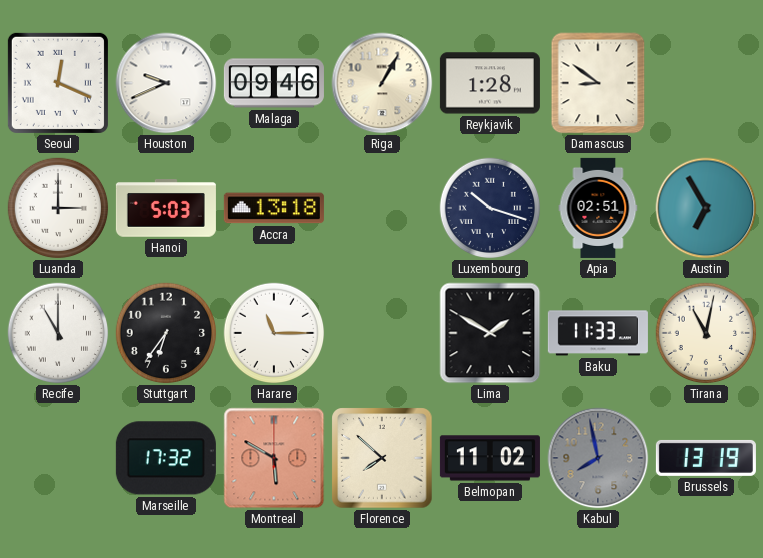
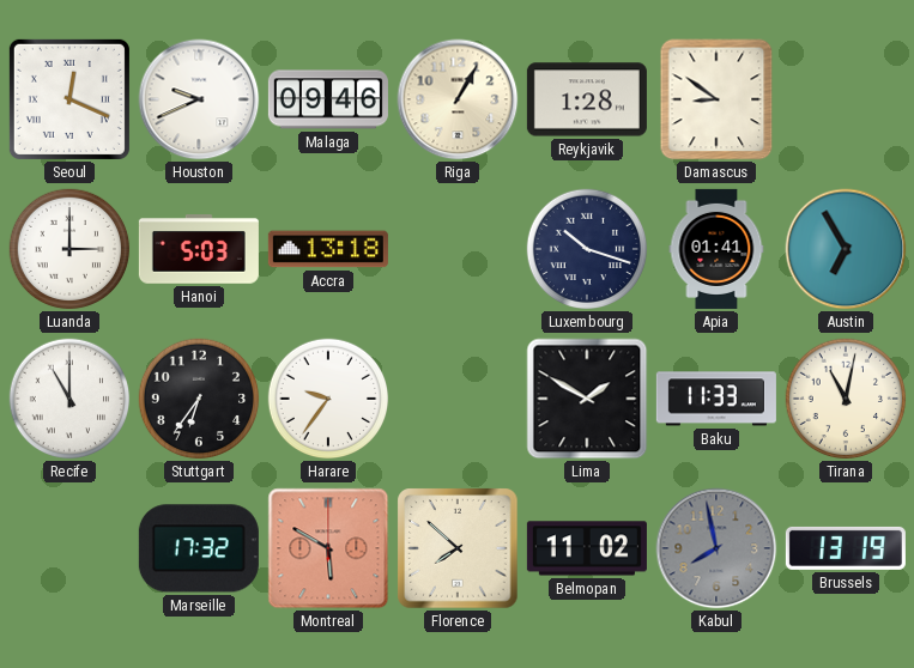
Apia: 02:51 -> 01:41
Harare: 11:15 -> 9:36
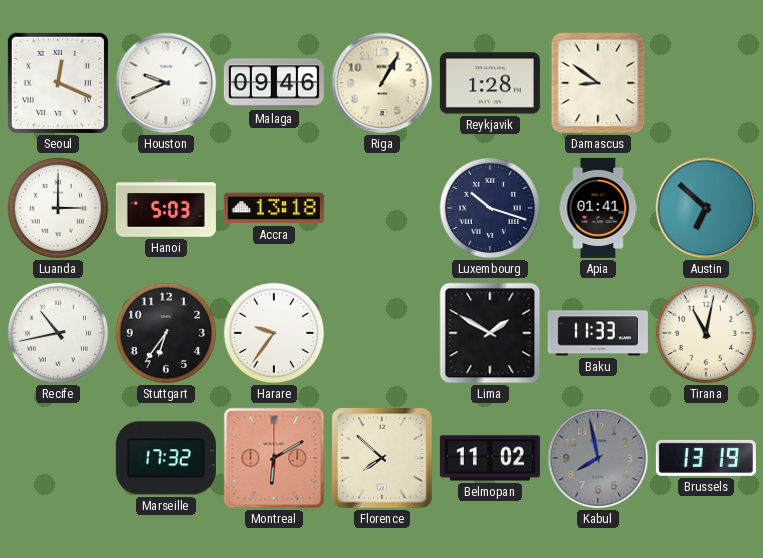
Austin: 6:55 -> 6:52
Recife: 11:00 -> 10:43
Montreal: 5:50 -> 6:10
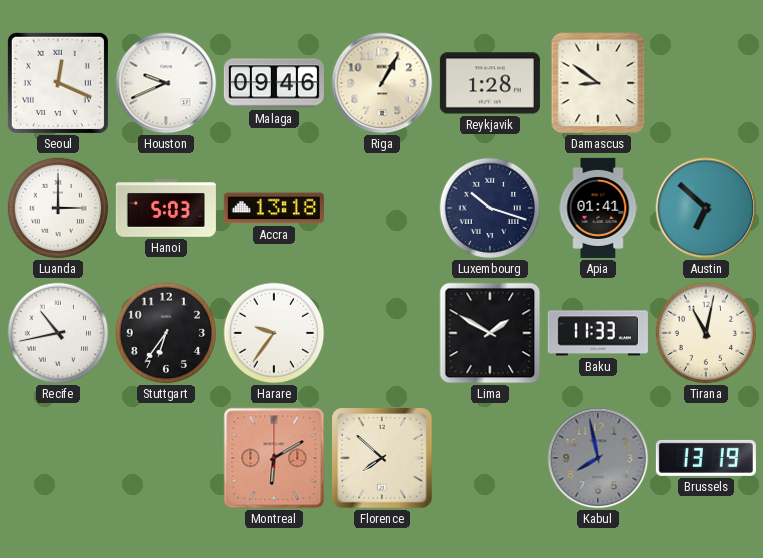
Marseille: 17:32 -> none
Belmopan: 11:02 -> none
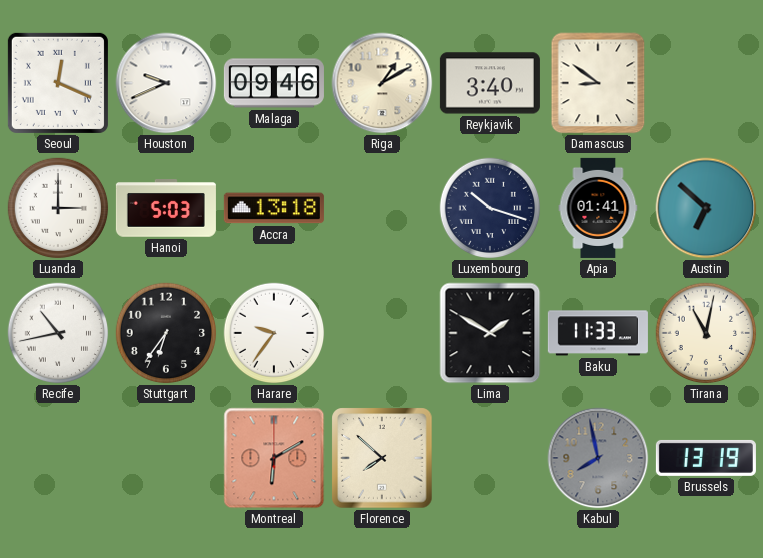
Riga: 1:05 -> 1:10
Reykjavik: 1:28 -> 3:40
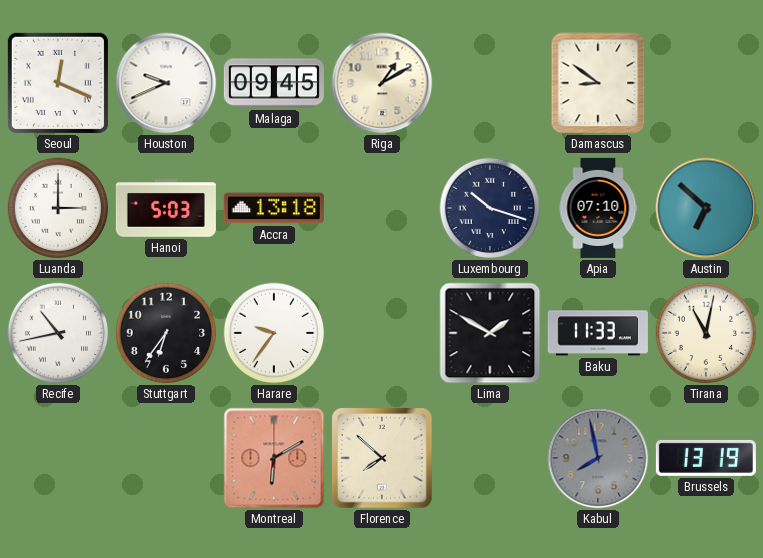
Malaga: 09:46 -> 09:45
Reykjavik: 3:40 -> none
Apia: 01:41 -> 07:10
